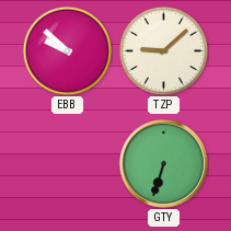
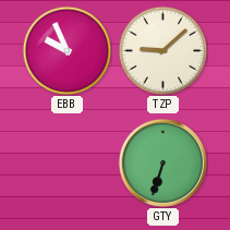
EBB: 9:52 -> 9:56
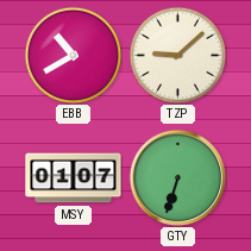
EBB: 9:56 -> 10:40
MSY: none -> 01:07
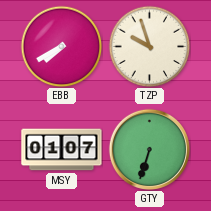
EBB: 10:40 -> 7:40
TZP: 9:08 -> 9:57
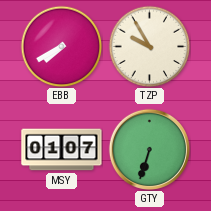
TZP: 9:57 -> 9:55
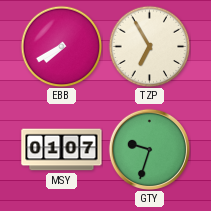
TZP: 9:55 -> 6:55
GTY: 6:33 -> 9:33
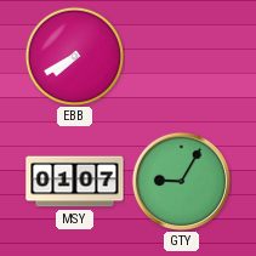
TZP: 6:55 -> none
GTY: 9:33 -> 9:05
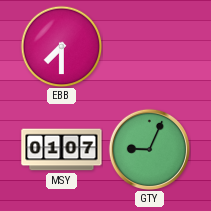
EBB: 7:40 -> 7:30
GTY: 9:05 -> 9:04
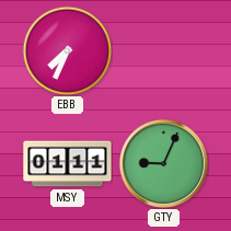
EBB: 7:30 -> 7:34
MSY: 01:07 -> 01:11
